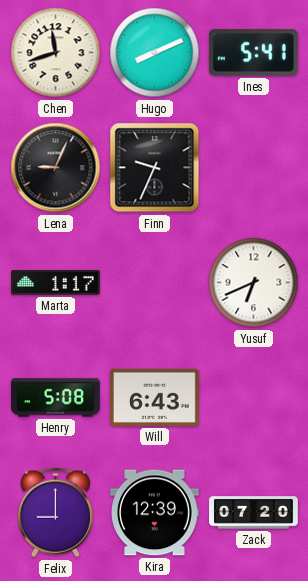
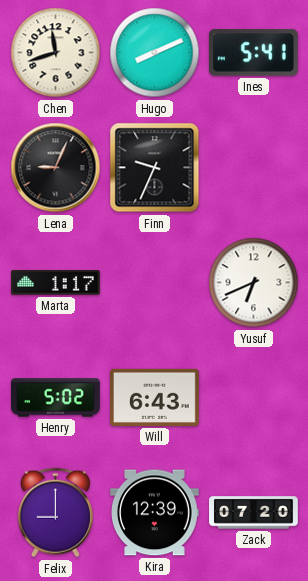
Henry: 5:08 -> 5:02
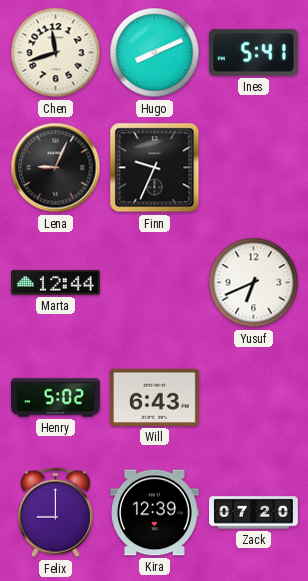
Marta: 1:17 -> 12:44
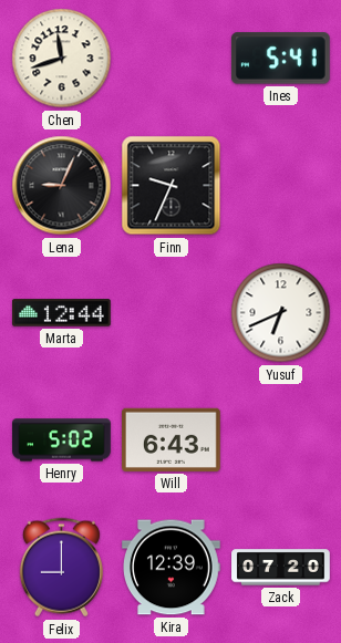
Hugo: 8:11 -> none
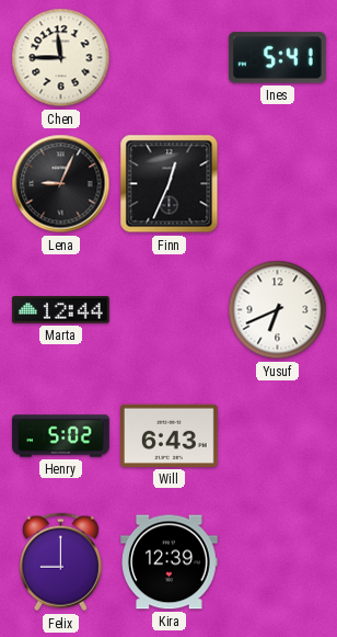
Chen: 11:42 -> 11:45
Finn: 9:34 -> 12:34
Zack: 07:20 -> none
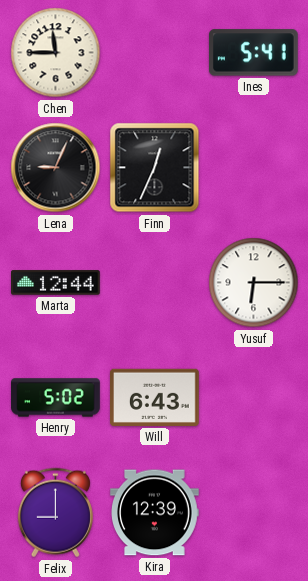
Yusuf: 6:41 -> 6:15
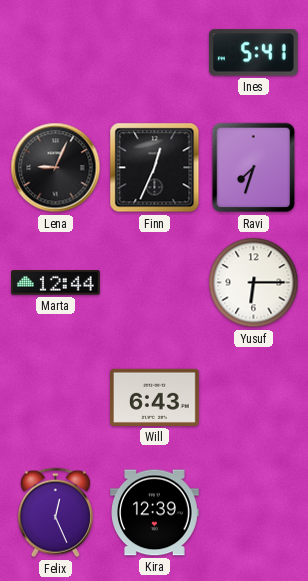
Chen: 11:45 -> none
Ravi: none -> 7:33
Henry: 5:02 -> none
Felix: 9:00 -> 12:26
